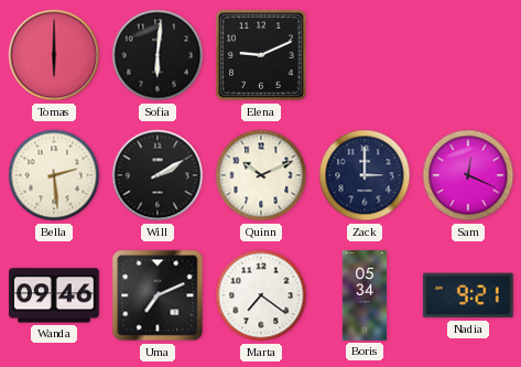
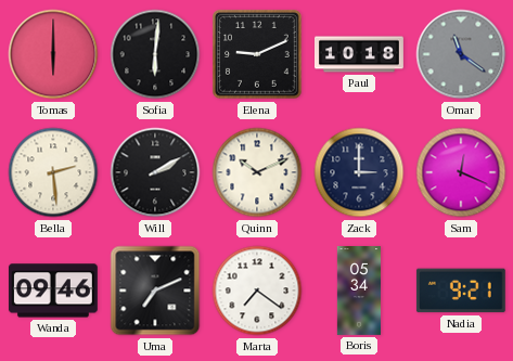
Paul: none -> 10:18
Omar: none -> 11:21
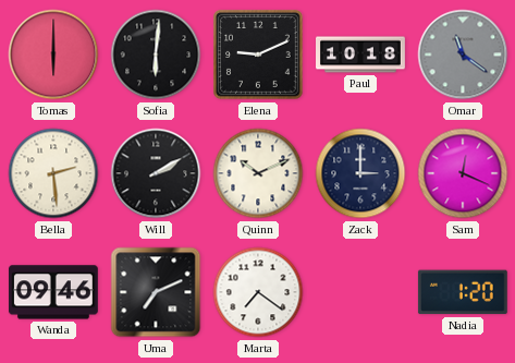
Boris: 05:34 -> none
Nadia: 9:21 -> 1:20
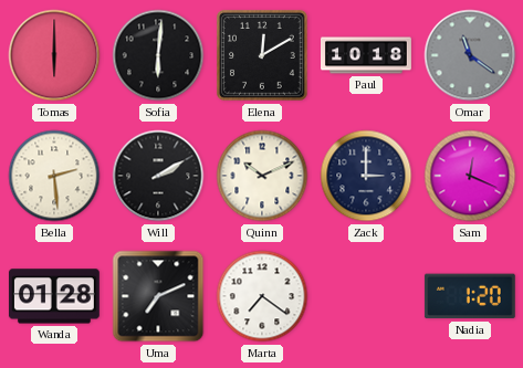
Elena: 9:11 -> 12:10
Wanda: 09:46 -> 01:28
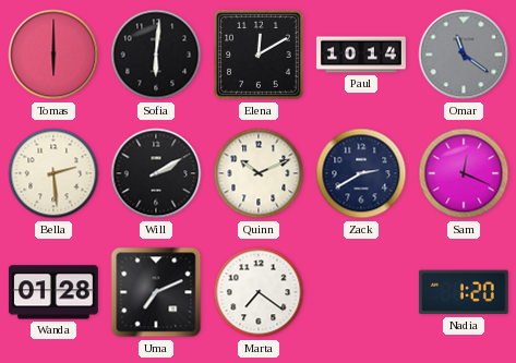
Paul: 10:18 -> 10:14
Zack: 3:00 -> 2:40
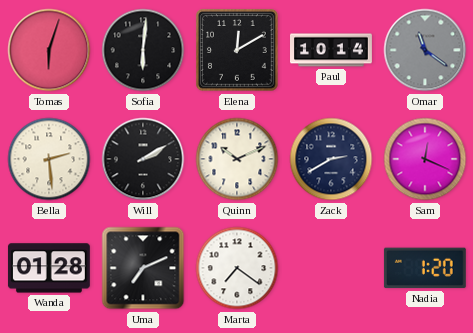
Tomas: 6:00 -> 6:03
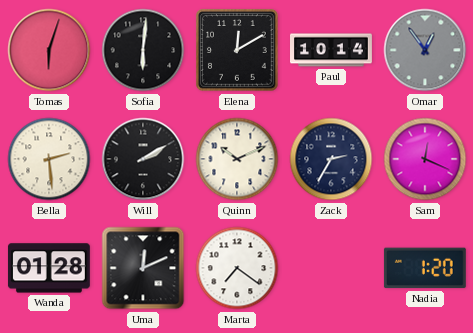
Omar: 11:21 -> 12:54
Zack: 2:40 -> 2:35
Uma: 7:11 -> 12:11
